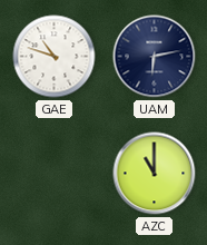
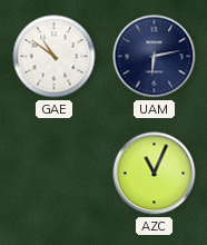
GAE: 10:48 -> 10:51
AZC: 11:00 -> 11:04
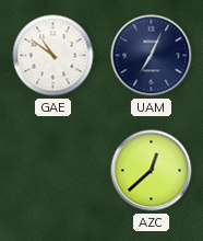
UAM: 6:13 -> 7:04
AZC: 11:04 -> 12:38
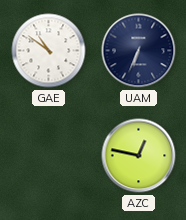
UAM: 7:04 -> 6:34
AZC: 12:38 -> 12:47
